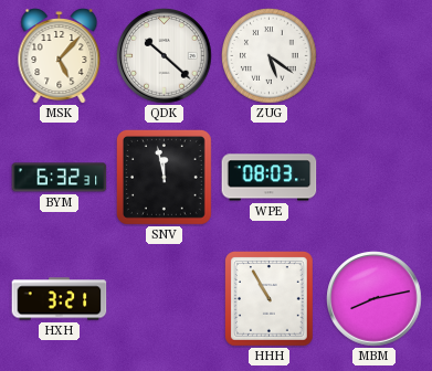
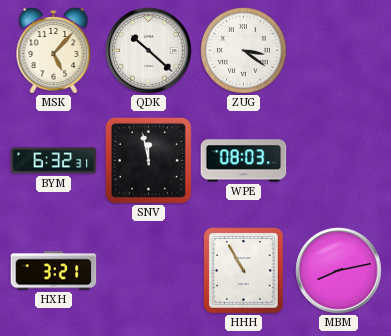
ZUG: 5:21 -> 3:21
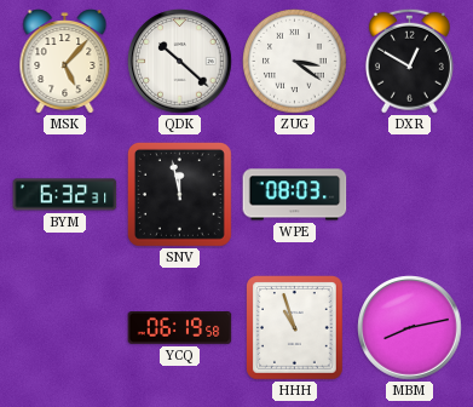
DXR: none -> 12:50
HXH: 3:21 -> none
YCQ: none -> 06:19
HHH: 10:55 -> 10:57
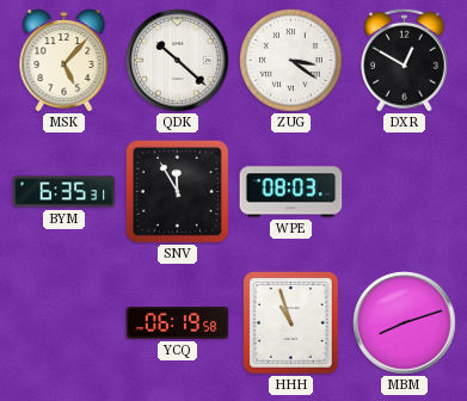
BYM: 6:32 -> 6:35
SNV: 11:58 -> 11:55
MBM: 8:13 -> 8:12
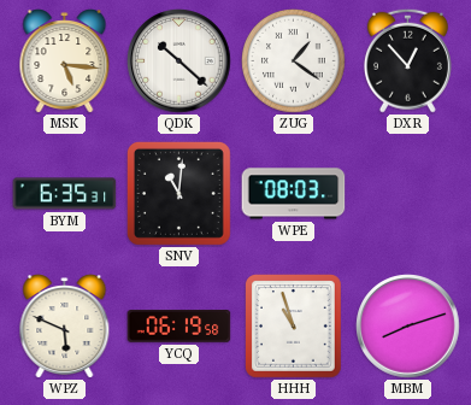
MSK: 5:07 -> 5:16
ZUG: 3:21 -> 1:21
DXR: 12:50 -> 12:53
SNV: 11:55 -> 11:01
WPZ: none -> 5:49
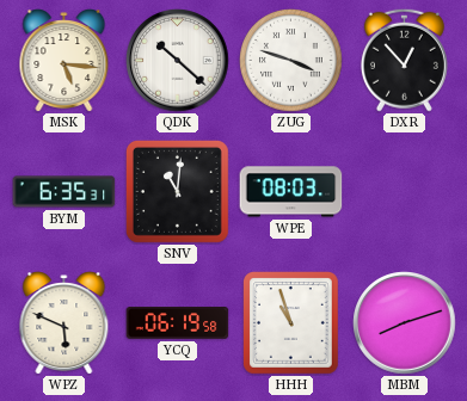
ZUG: 1:21 -> 3:48
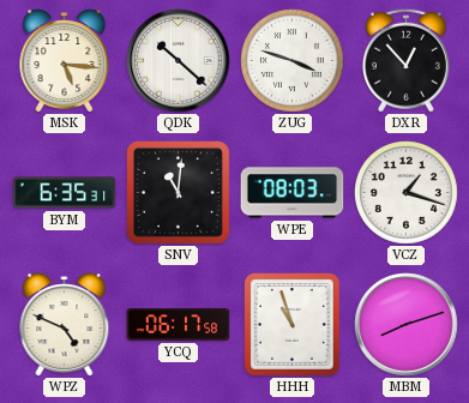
VCZ: none -> 1:18
WPZ: 5:49 -> 4:49
YCQ: 06:19 -> 06:17
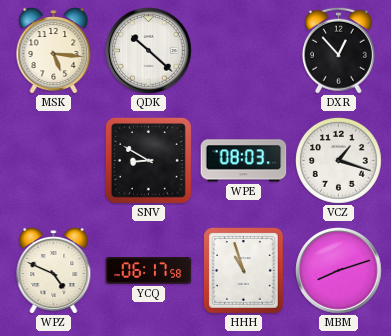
ZUG: 3:48 -> none
BYM: 6:35 -> none
SNV: 11:01 -> 8:50
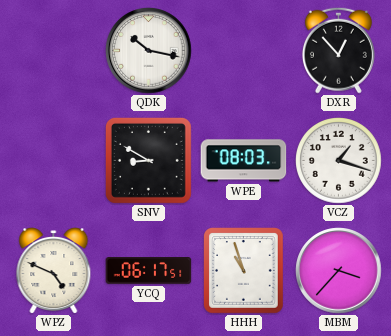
MSK: 5:16 -> none
QDK: 10:22 -> 10:17
YCQ: 06:17:58 -> 06:17:51
MBM: 8:12 -> 3:37
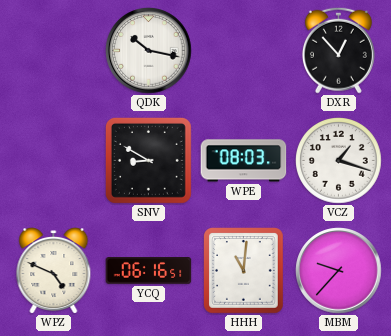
YCQ: 06:17 -> 06:16
HHH: 10:57 -> 11:01
MBM: 3:37 -> 9:37
